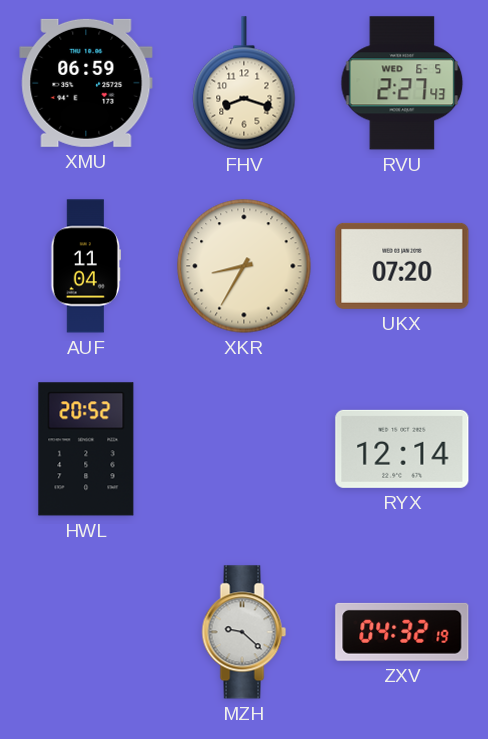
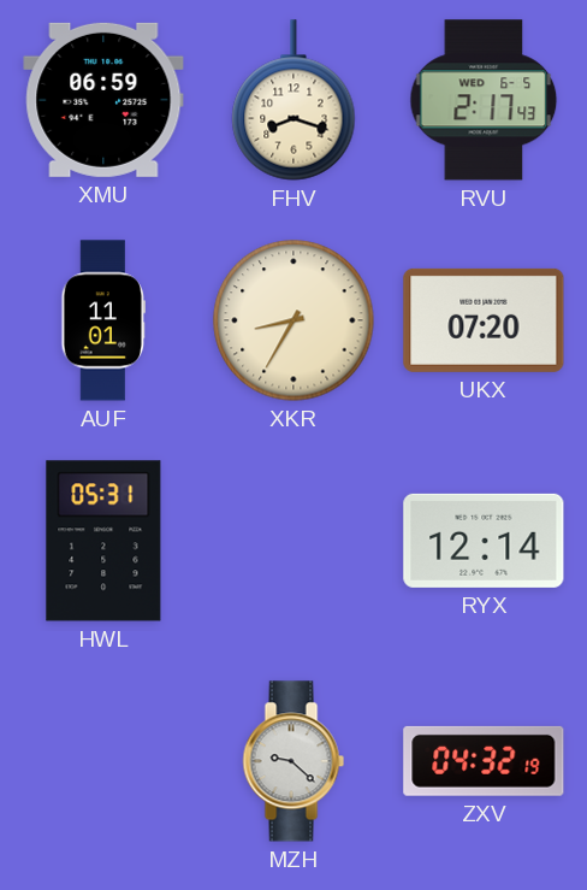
RVU: 2:27 -> 2:17
AUF: 11:04 -> 11:01
HWL: 20:52 -> 05:31
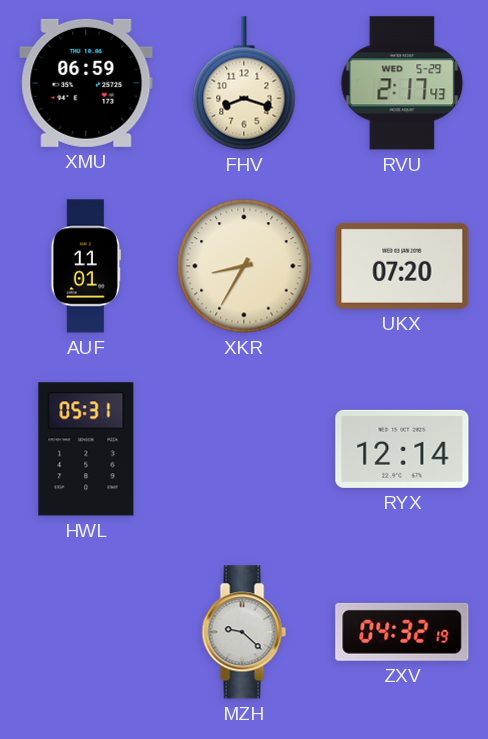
RVU date: WED 6-5 -> WED 5-29
